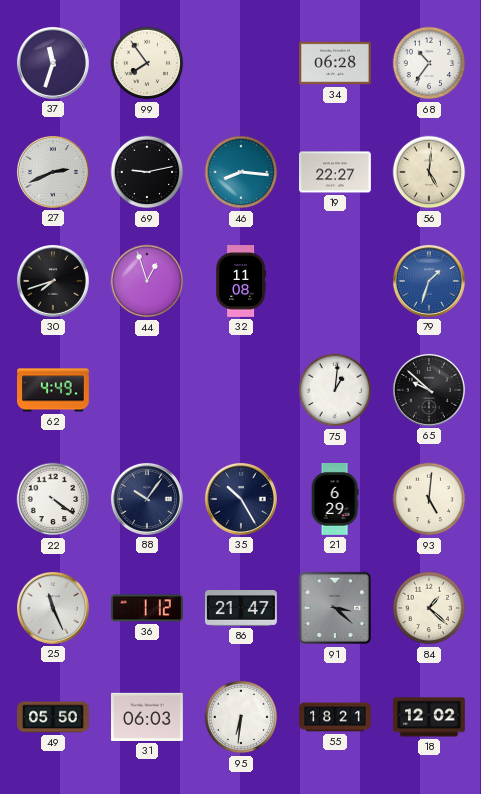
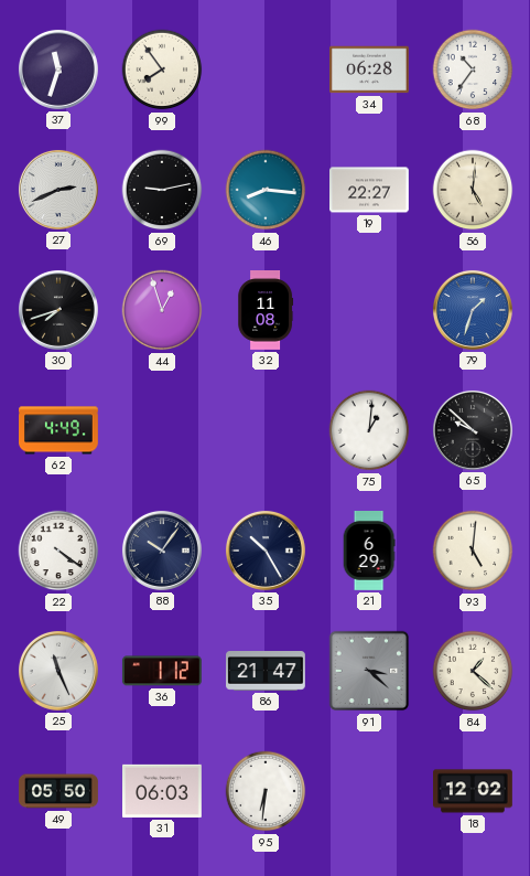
55: 18:21 -> none
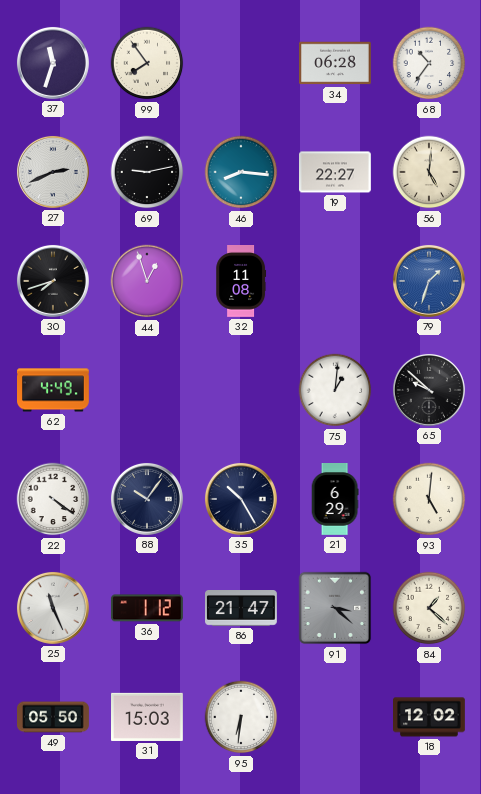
31: 06:03 -> 15:03
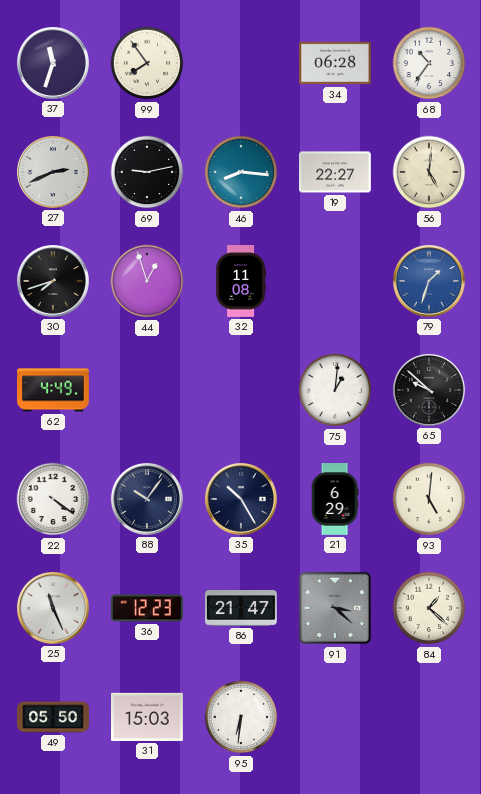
36: 1:12 -> 12:23
18: 12:02 -> none
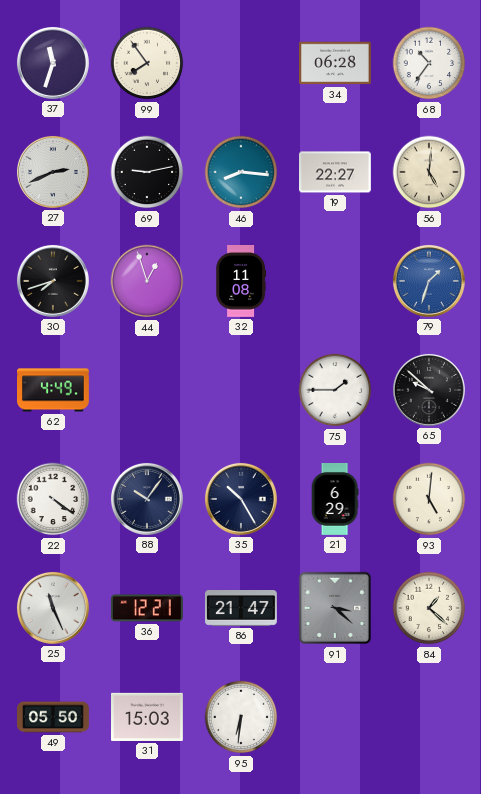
75: 1:01 -> 1:45
36: 12:23 -> 12:21
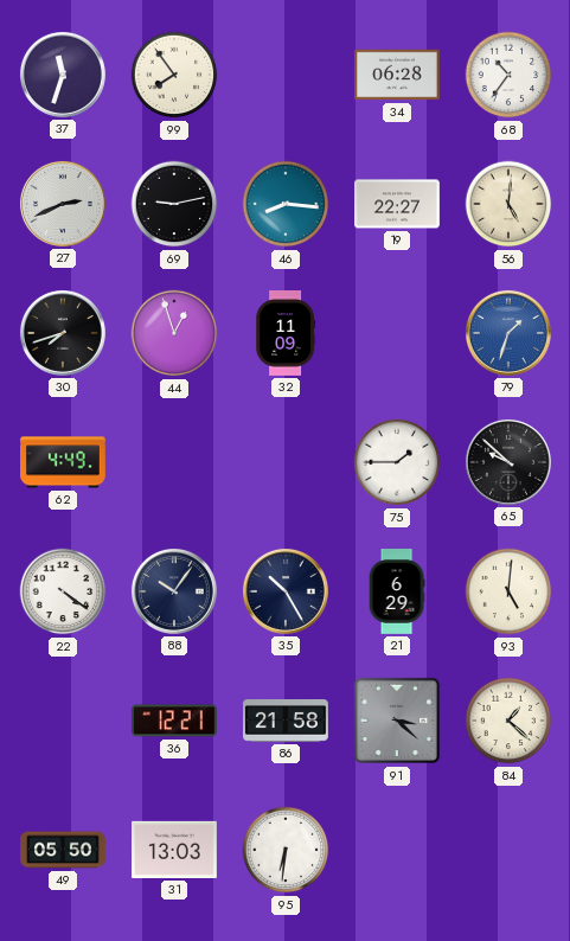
32: 11:08 -> 11:09
25: 11:26 -> none
86: 21:47 -> 21:58
31: 15:03 -> 13:03
